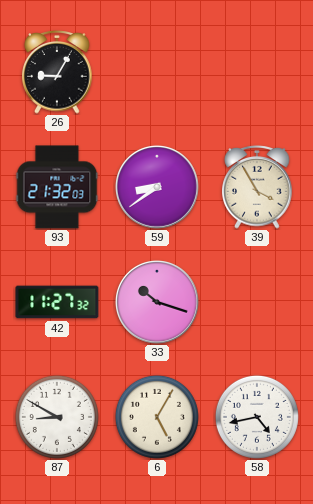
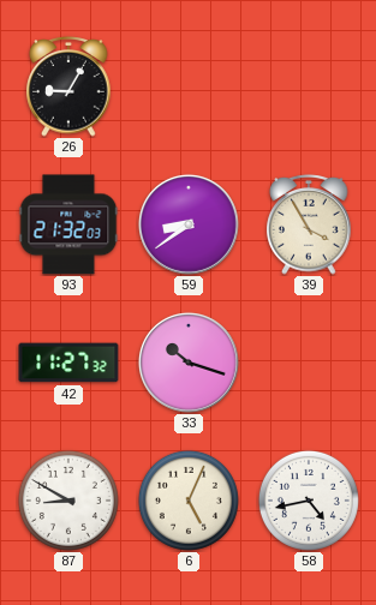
6: 5:05 -> 5:04
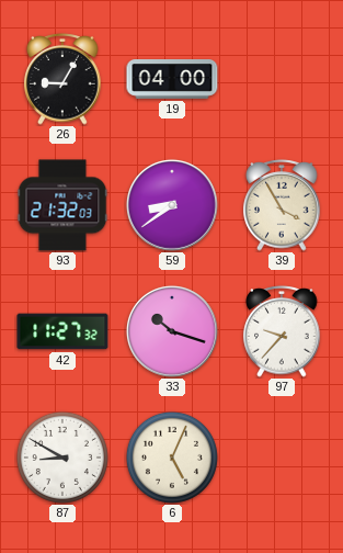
19: none -> 04:00
97: none -> 9:37
58: 4:43 -> none
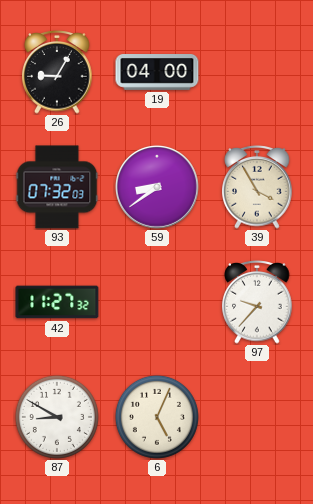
93: 21:32 -> 07:32
33: 10:18 -> none
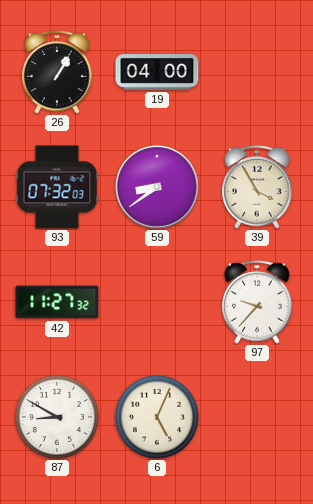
26: 9:05 -> 1:05
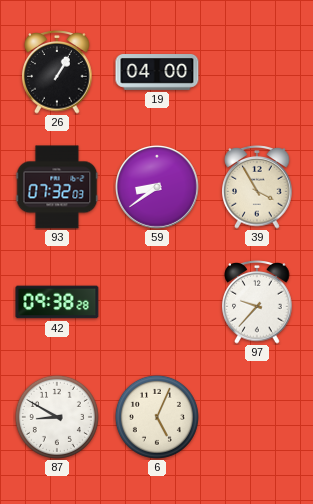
42: 11:27 -> 09:38
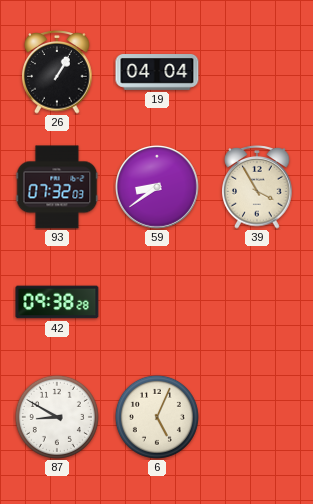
19: 04:00 -> 04:04
97: 9:37 -> none
